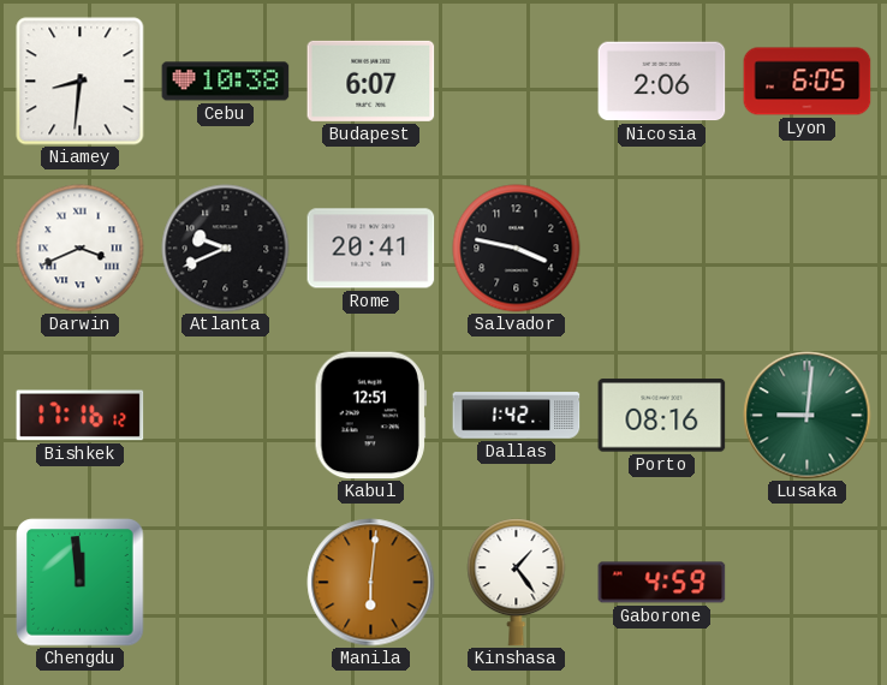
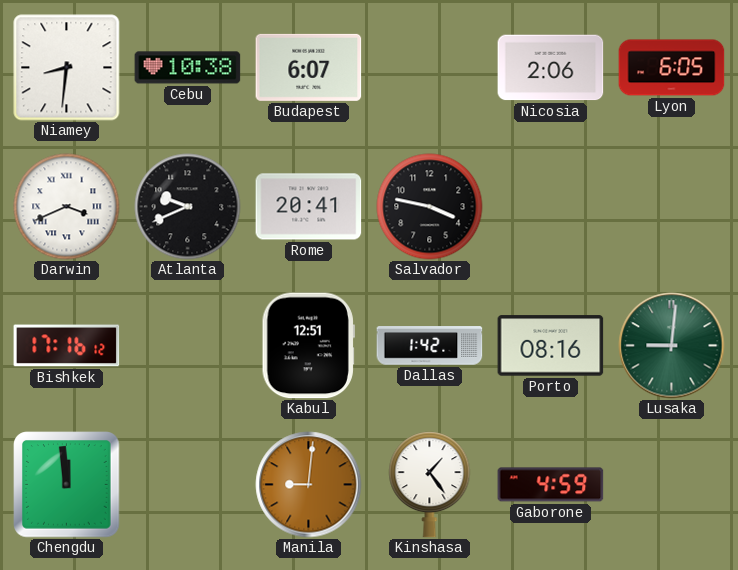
Manila: 6:01 -> 9:01
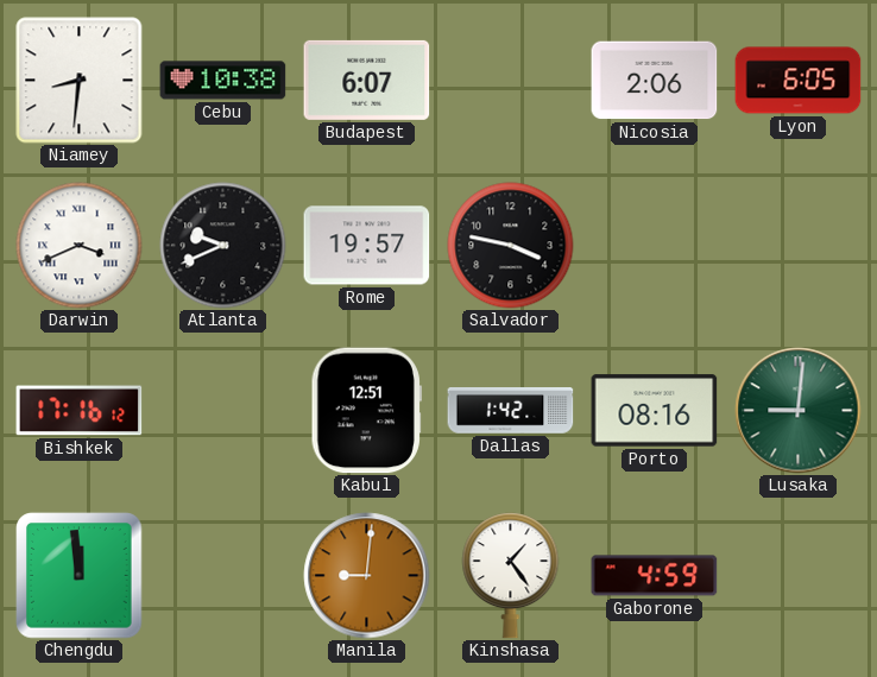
Rome: 20:41 -> 19:57
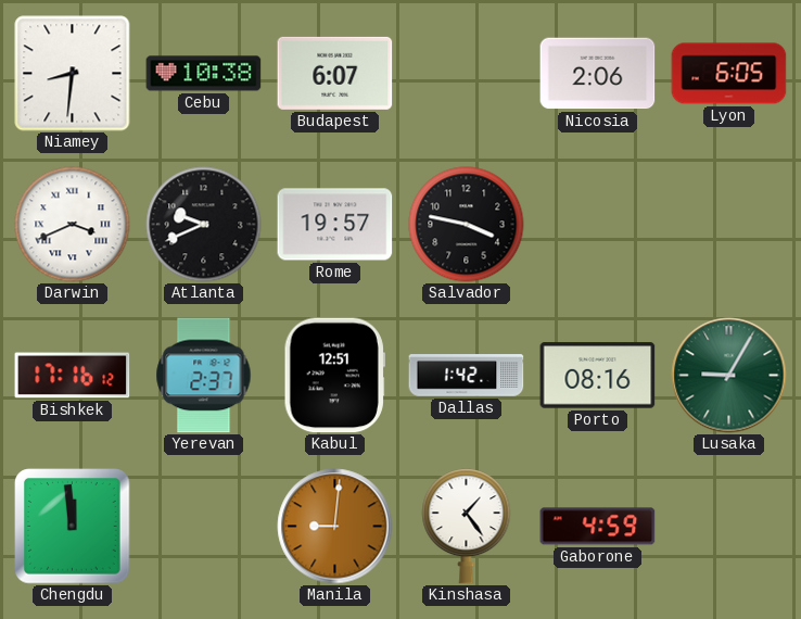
Yerevan: none -> 2:37
Lusaka: 9:01 -> 9:05
